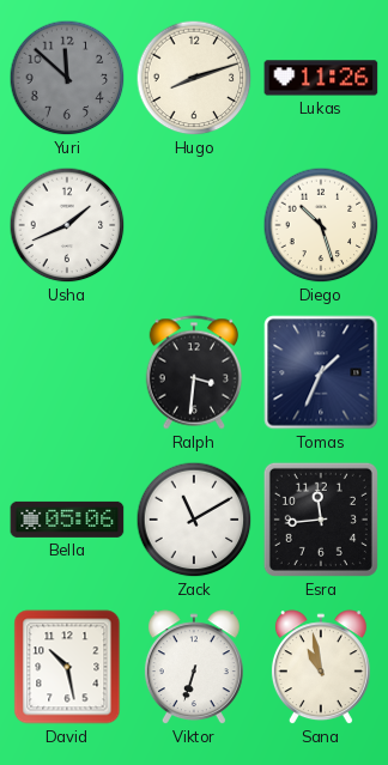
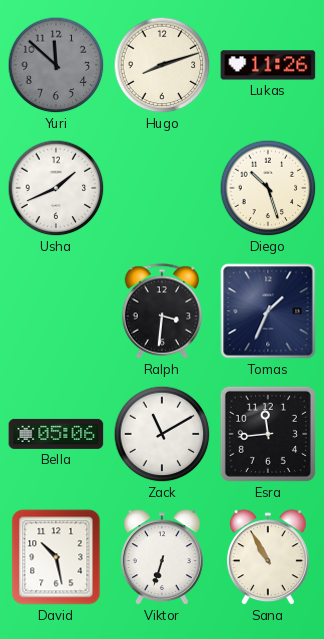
Sana: 10:58 -> 10:55
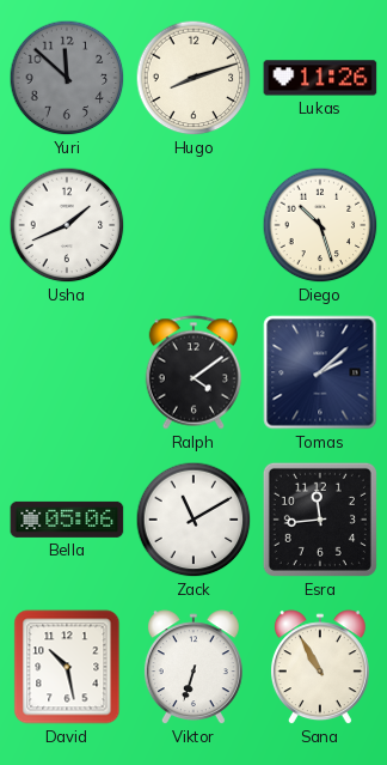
Ralph: 3:31 -> 4:09
Tomas: 1:34 -> 2:08
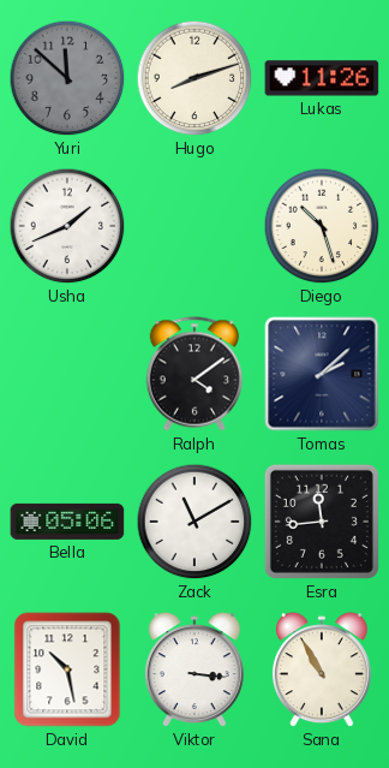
Viktor: 6:33 -> 3:16
